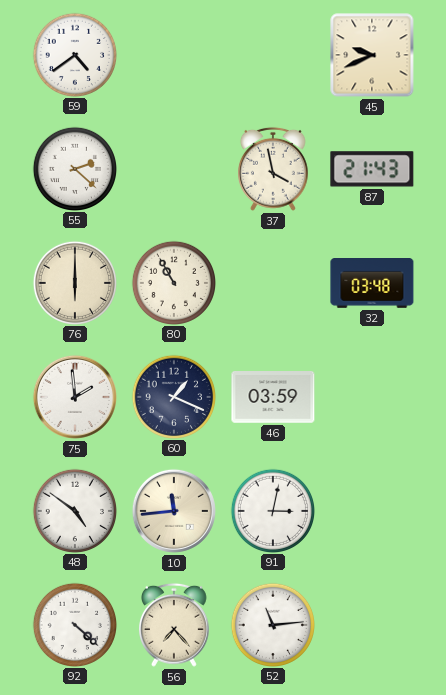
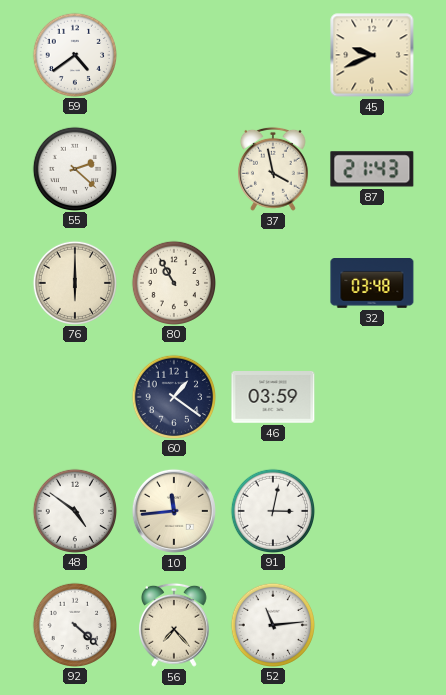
75: 1:59 -> none
60: 1:19 -> 1:21
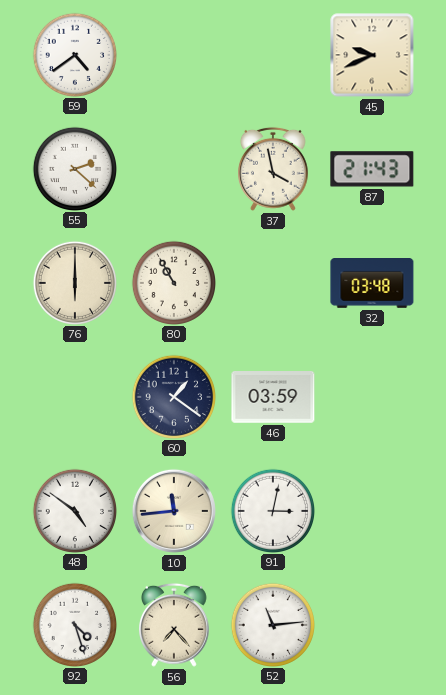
92: 4:22 -> 4:27
